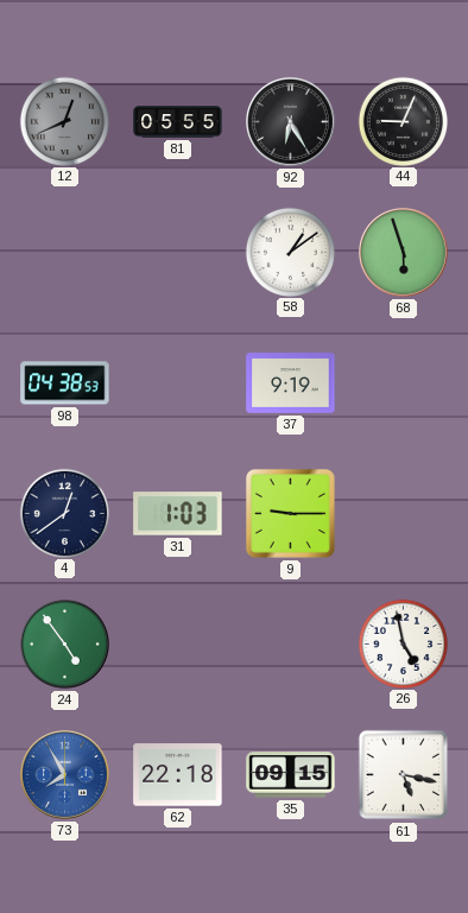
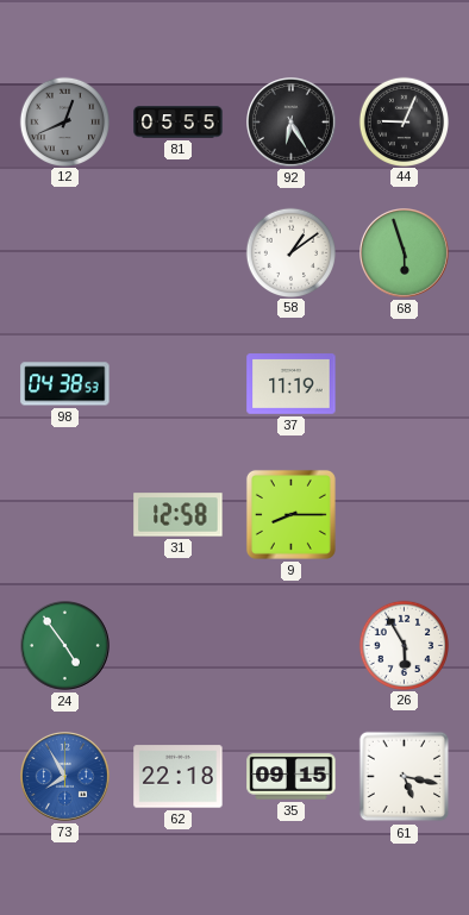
37: 9:19 -> 11:19
4: 12:39 -> none
31: 1:03 -> 12:58
9: 9:15 -> 8:15
26: 4:58 -> 5:55
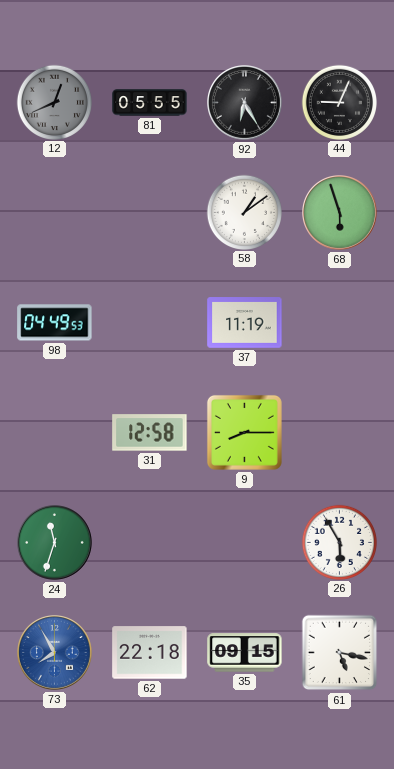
98: 04:38 -> 04:49
24: 4:54 -> 11:33
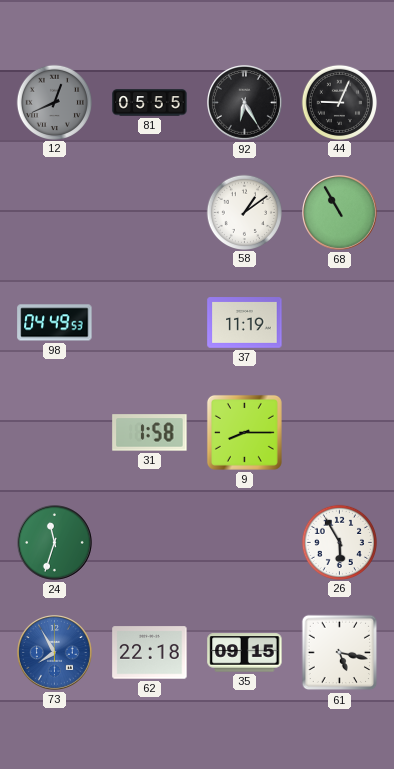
68: 5:57 -> 10:55
31: 12:58 -> 1:58
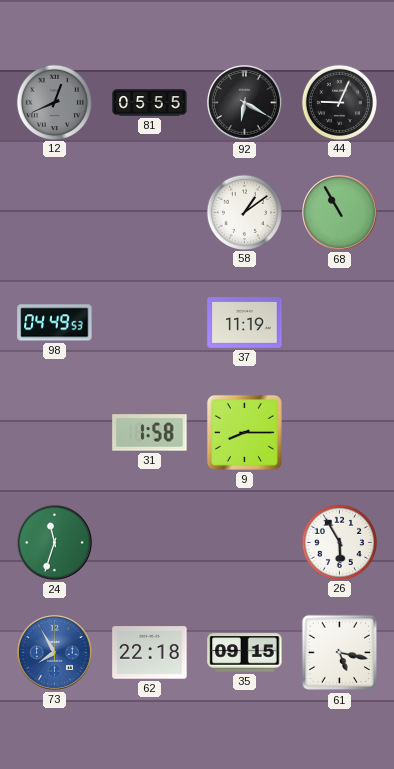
92: 6:25 -> 6:20
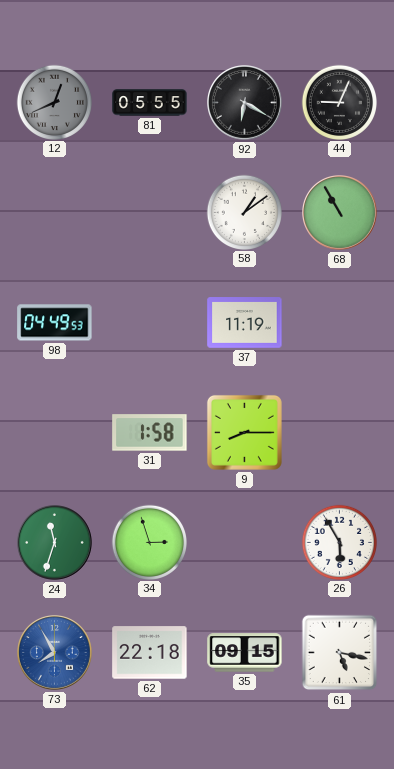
34: none -> 2:57
